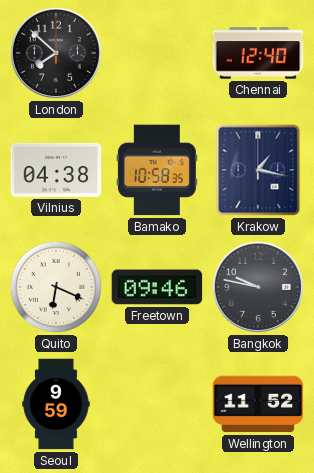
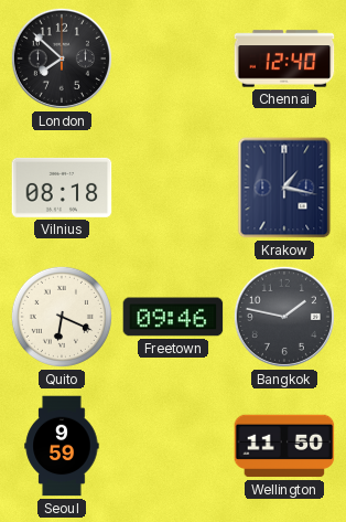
Vilnius: 04:38 -> 08:18
Bamako: 10:58 -> none
Bangkok: 9:47 -> 1:47
Wellington: 11:52 -> 11:50
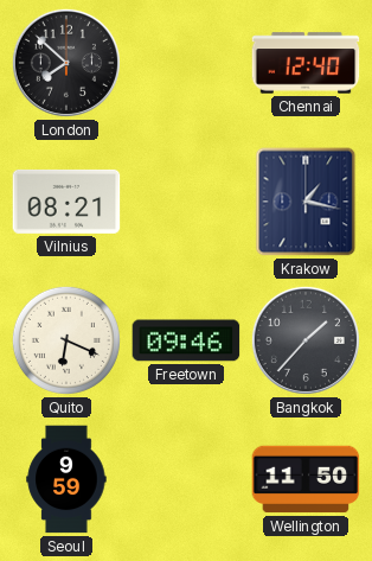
Vilnius: 08:18 -> 08:21
Bangkok: 1:47 -> 1:37
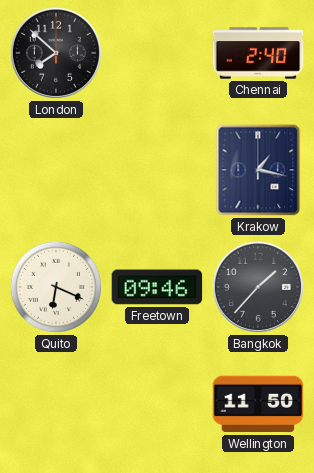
Chennai: 12:40 -> 2:40
Vilnius: 08:21 -> none
Seoul: 9:59 -> none
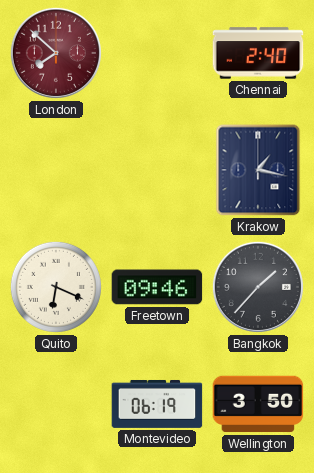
London dial: black -> burgundy
Montevideo: none -> 06:19
Wellington: 11:50 -> 3:50
